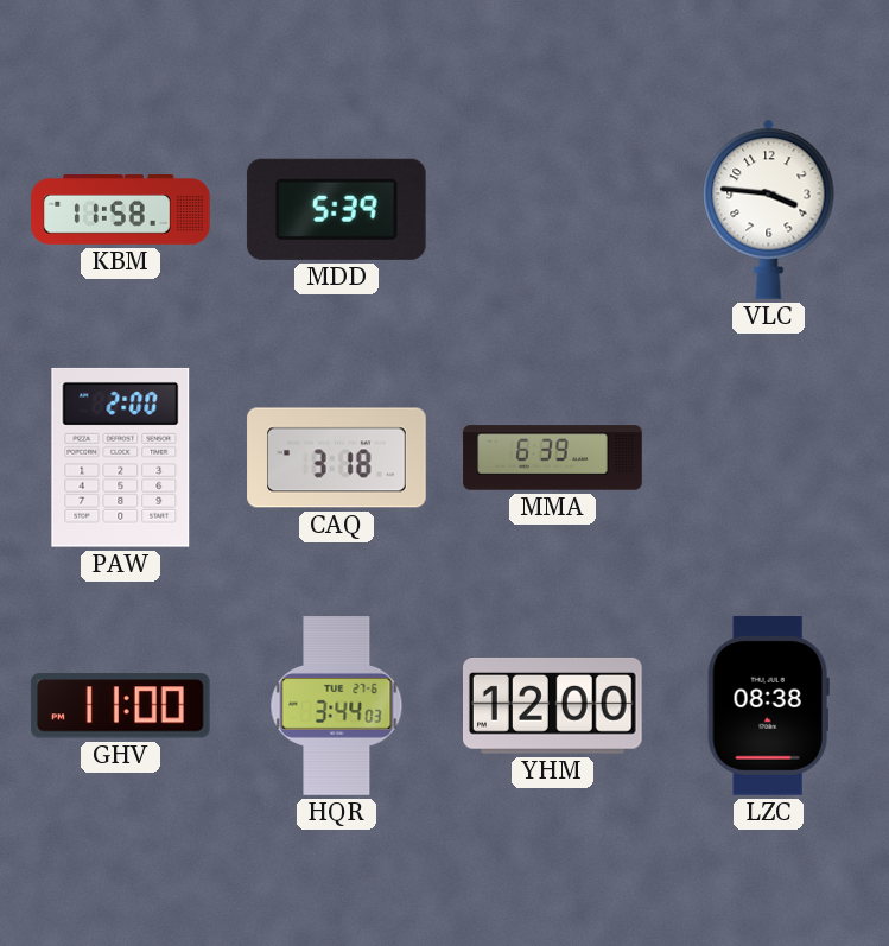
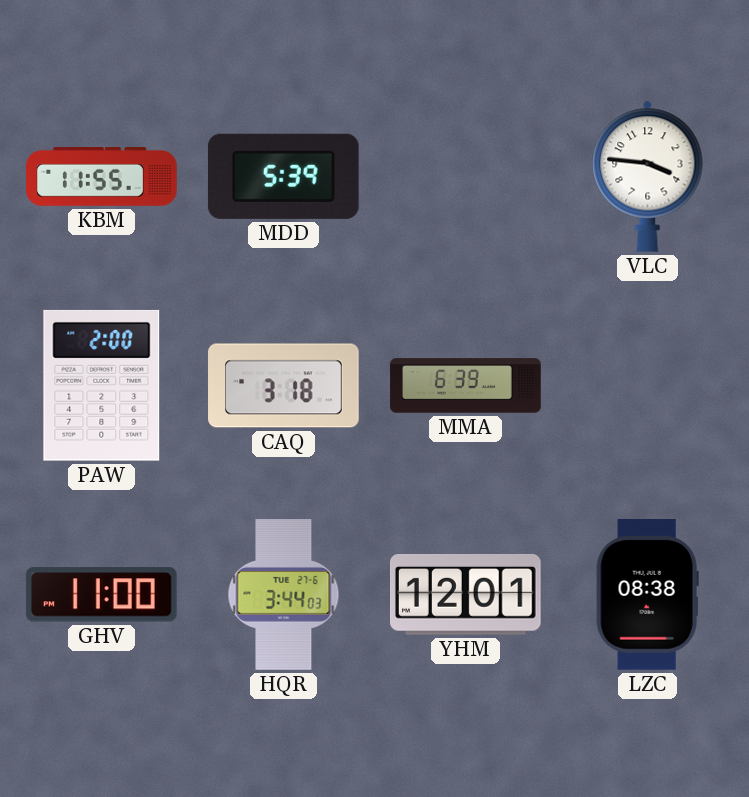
KBM: 11:58 -> 11:55
YHM: 12:00 -> 12:01
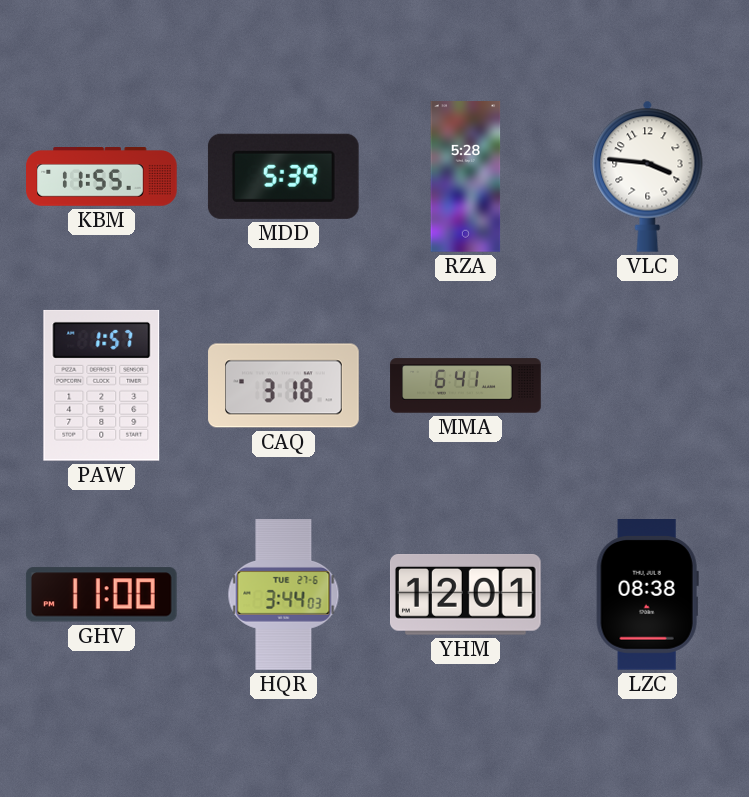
RZA: none -> 5:28
PAW: 2:00 -> 1:57
MMA: 6:39 -> 6:41
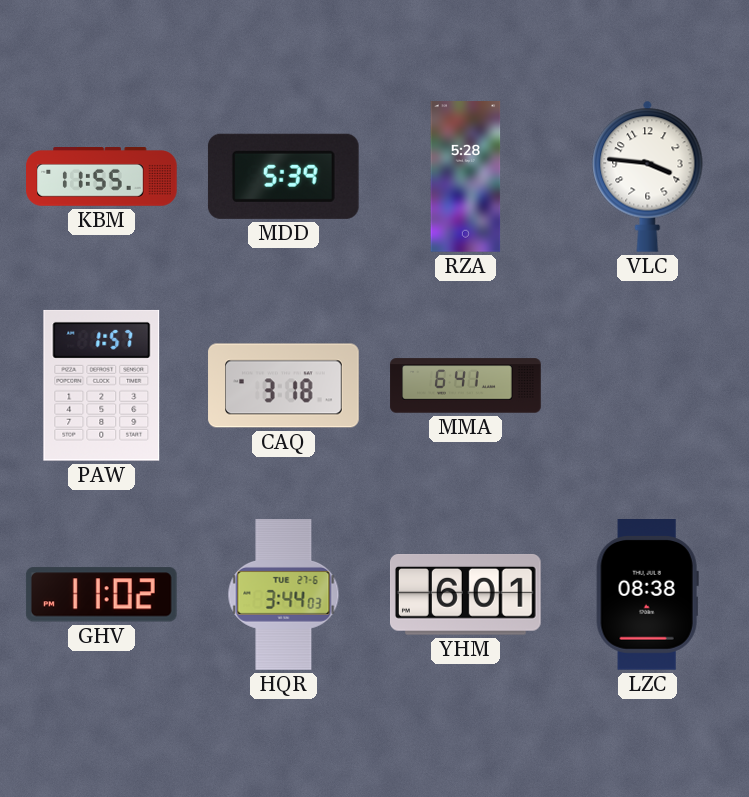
GHV: 11:00 -> 11:02
YHM: 12:01 -> 6:01
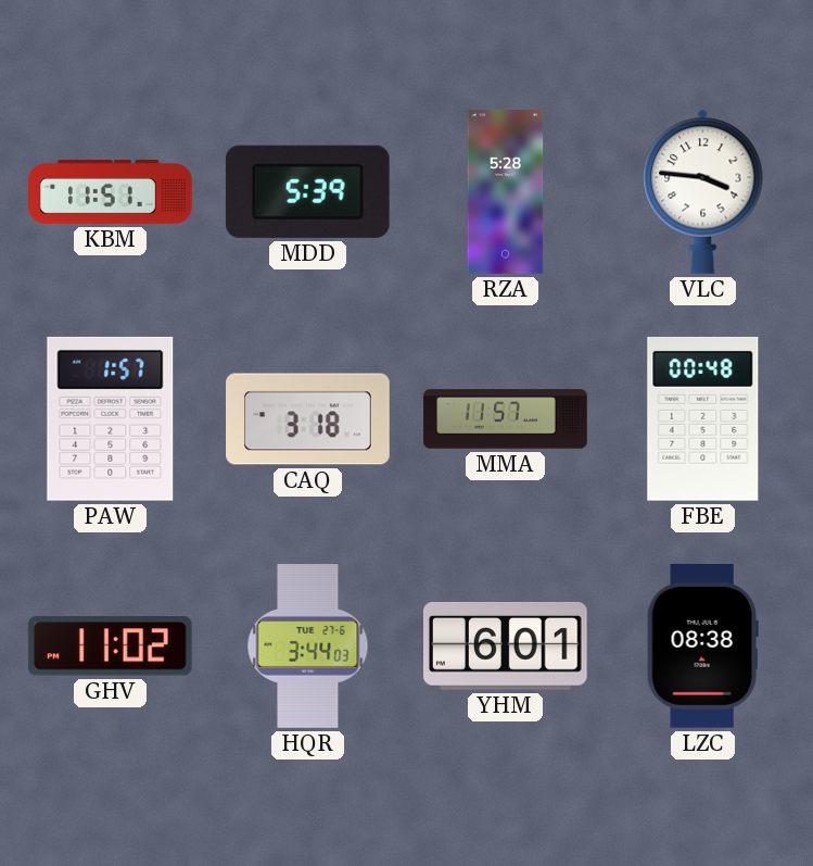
KBM: 11:55 -> 11:51
MMA: 6:41 -> 11:57
FBE: none -> 00:48
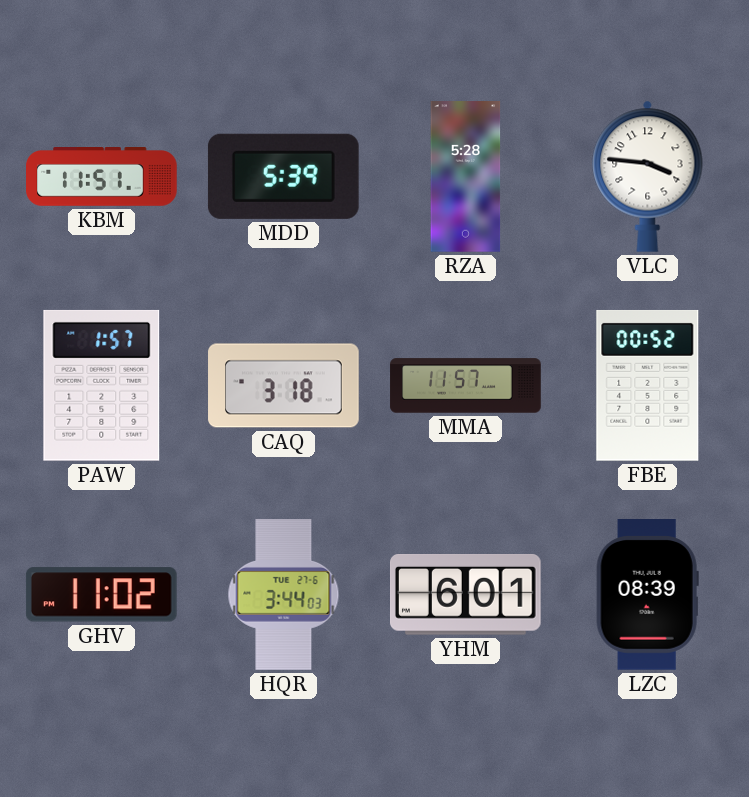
FBE: 00:48 -> 00:52
LZC: 08:38 -> 08:39
